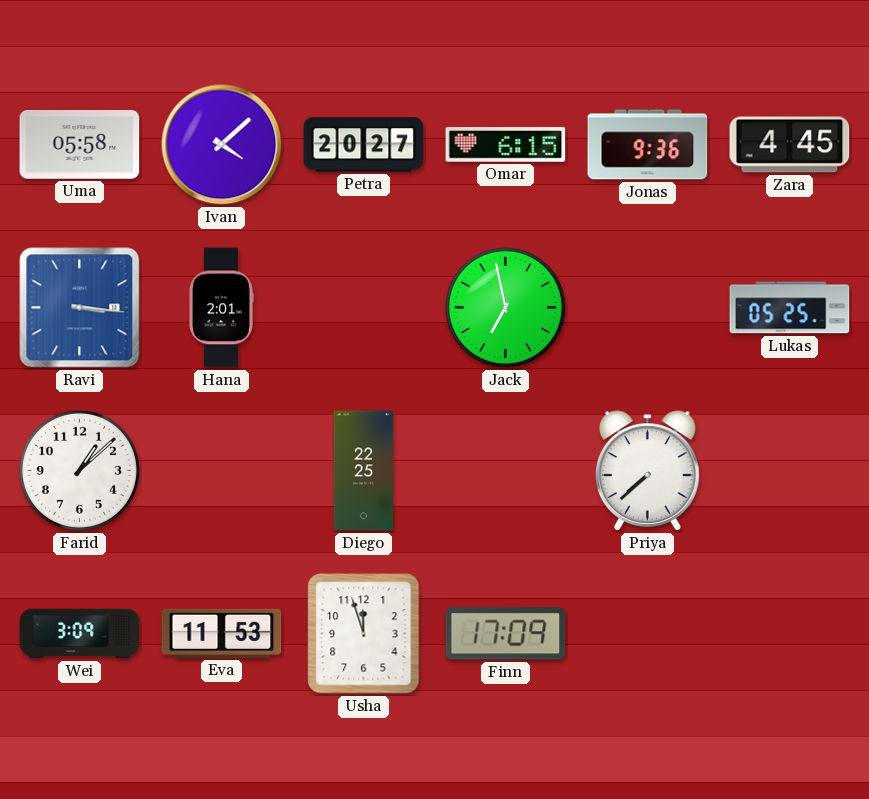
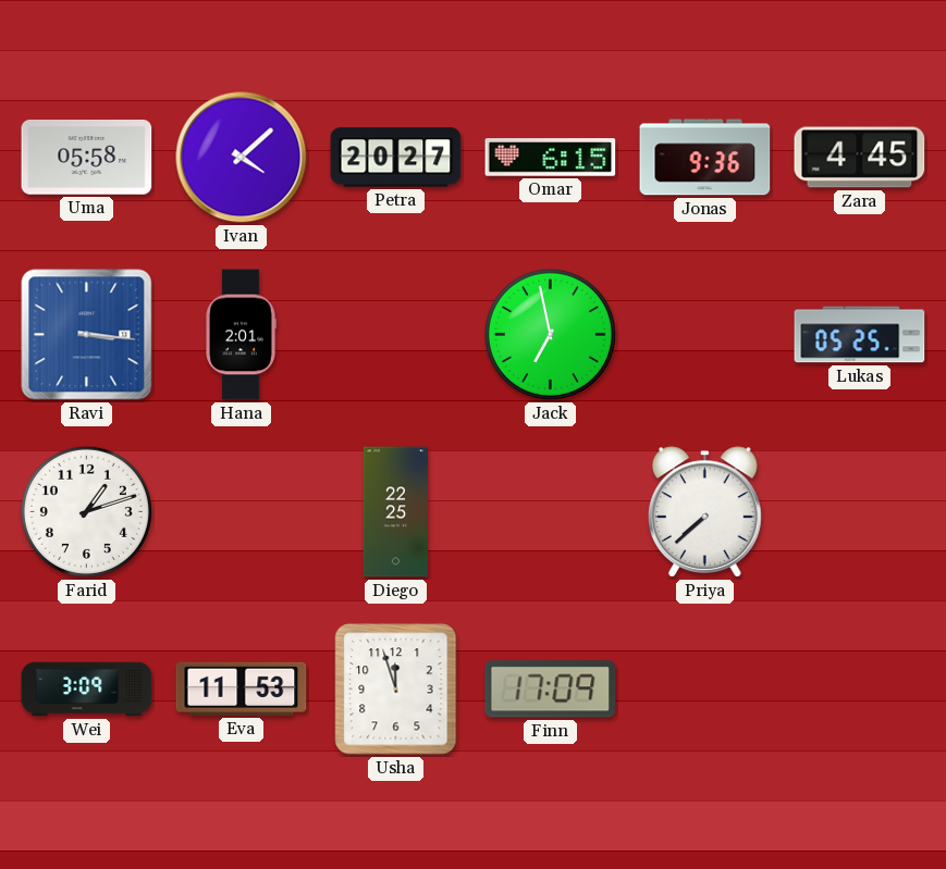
Farid: 1:08 -> 1:12
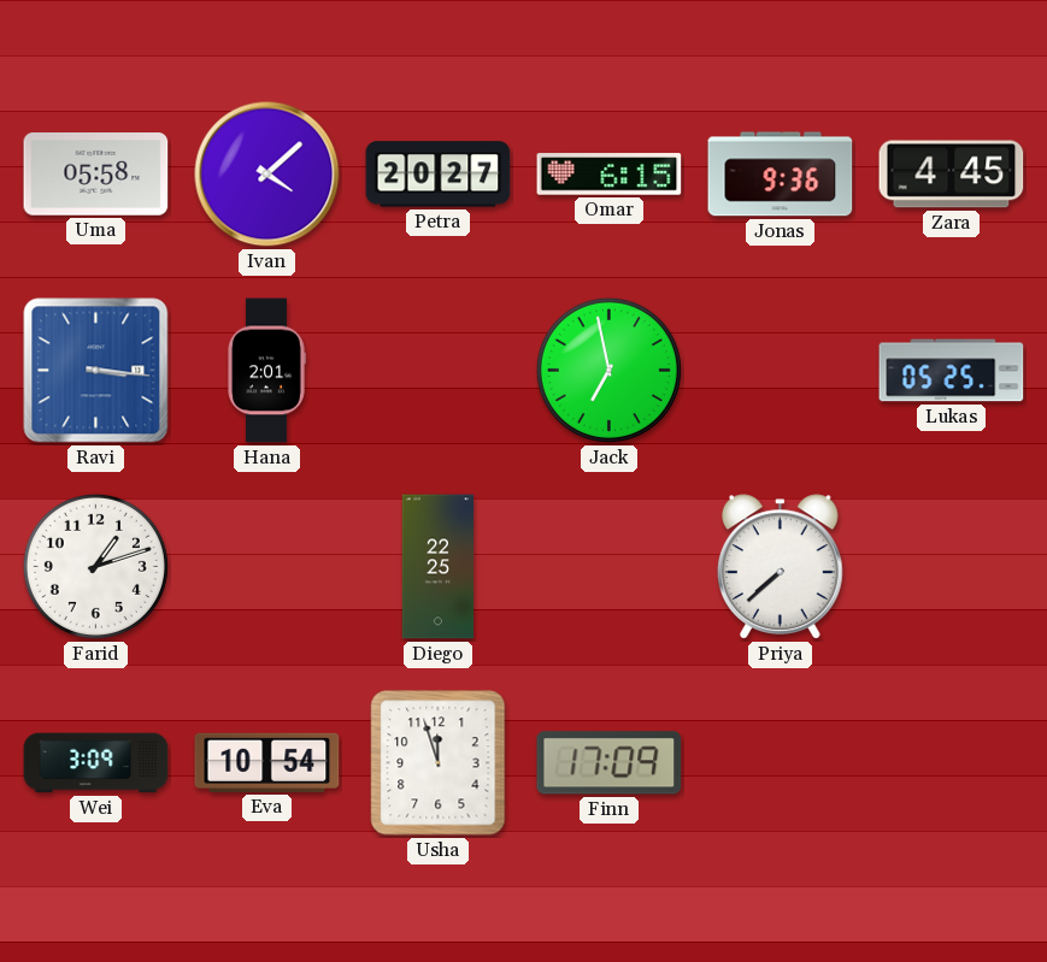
Eva: 11:53 -> 10:54
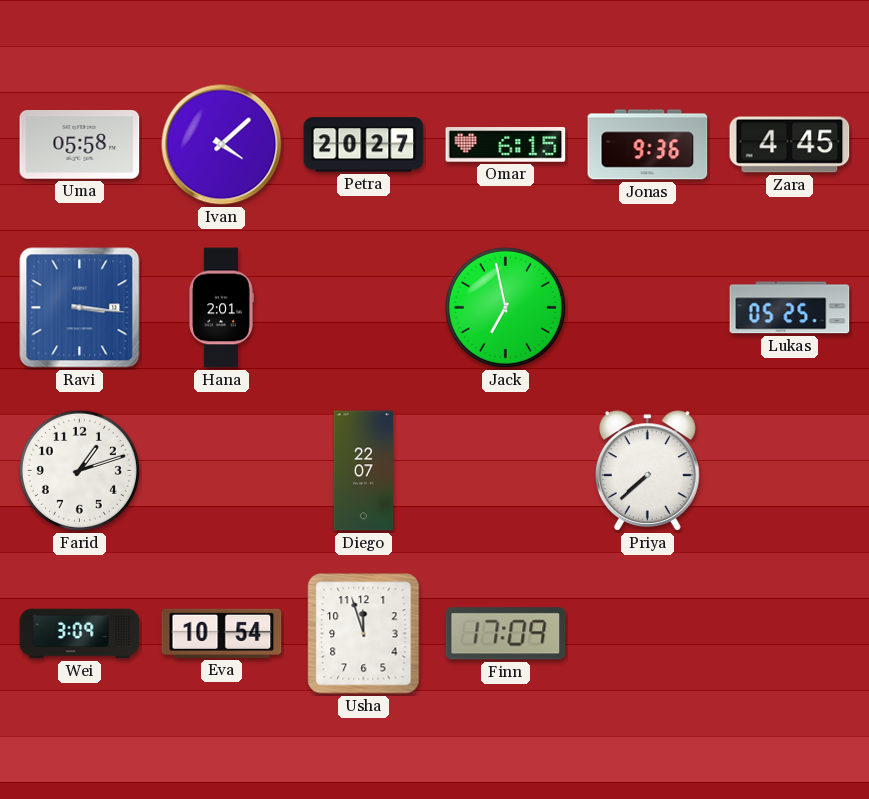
Diego: 22:25 -> 22:07
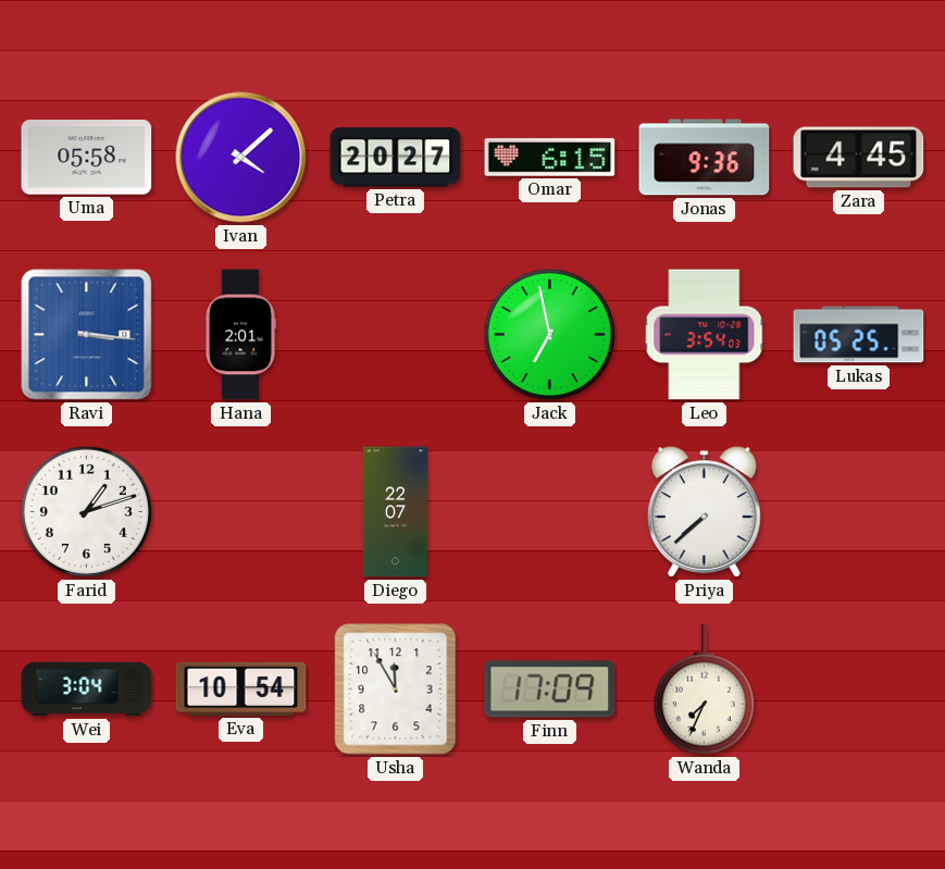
Leo: none -> 3:54
Wei: 3:09 -> 3:04
Usha: 11:57 -> 11:55
Wanda: none -> 7:34
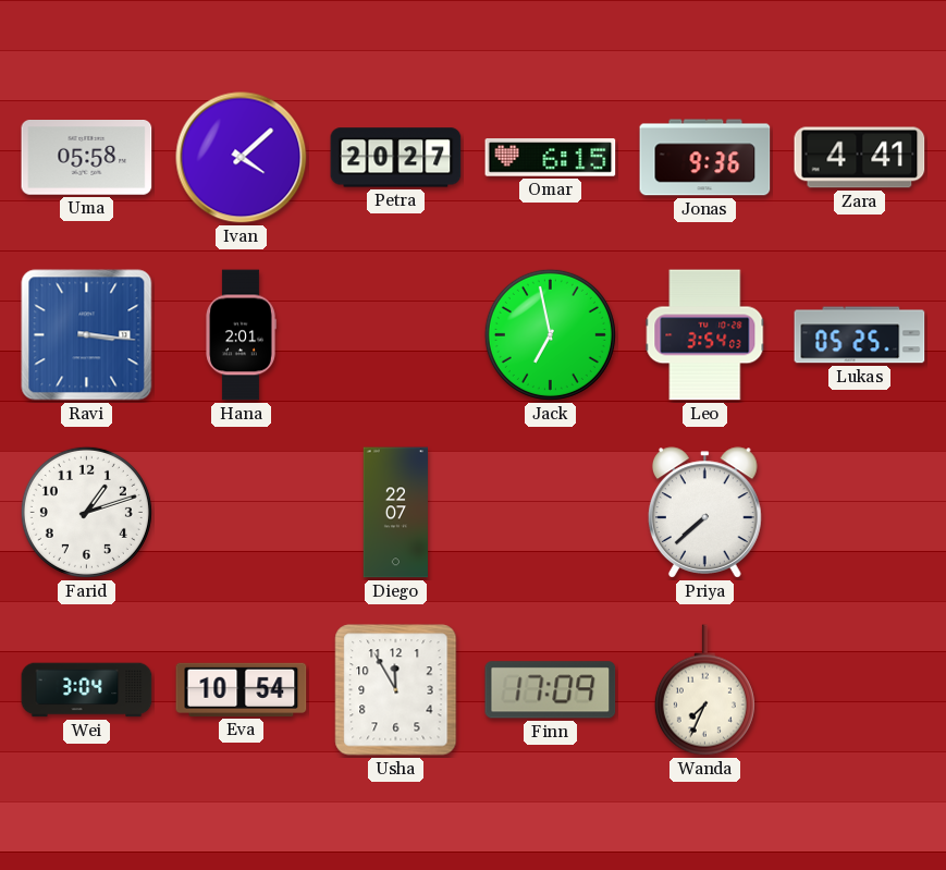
Zara: 4:45 -> 4:41
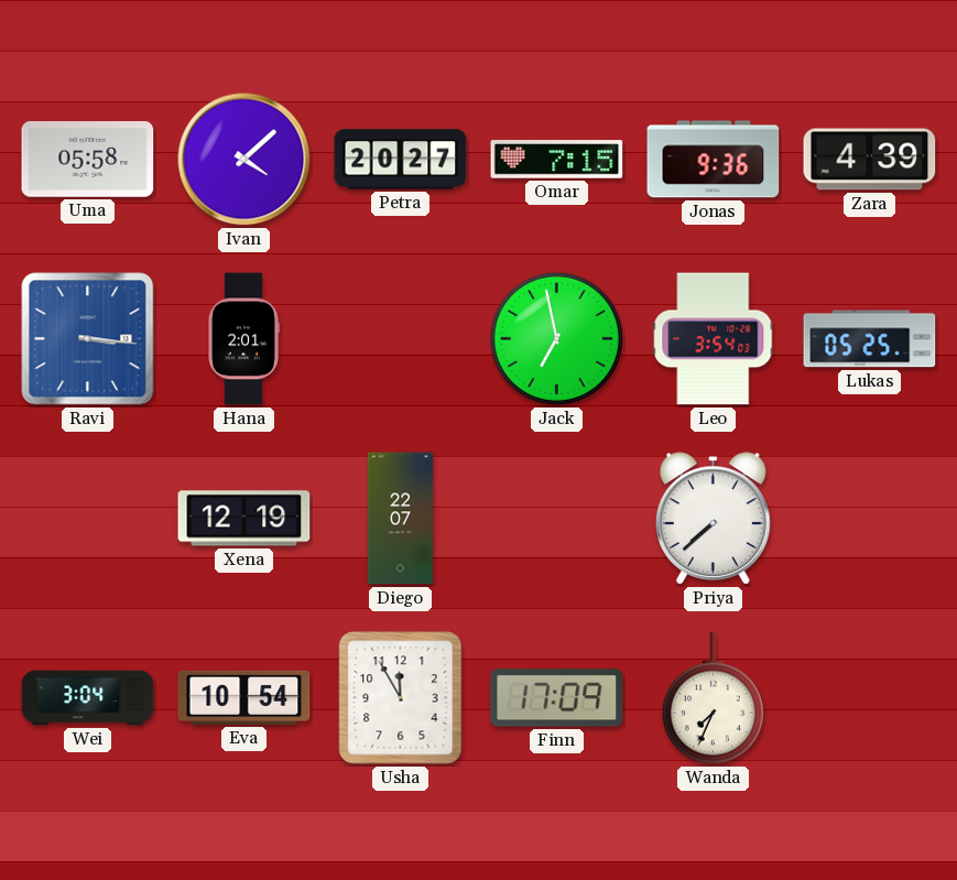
Omar: 6:15 -> 7:15
Zara: 4:41 -> 4:39
Farid: 1:12 -> none
Xena: none -> 12:19
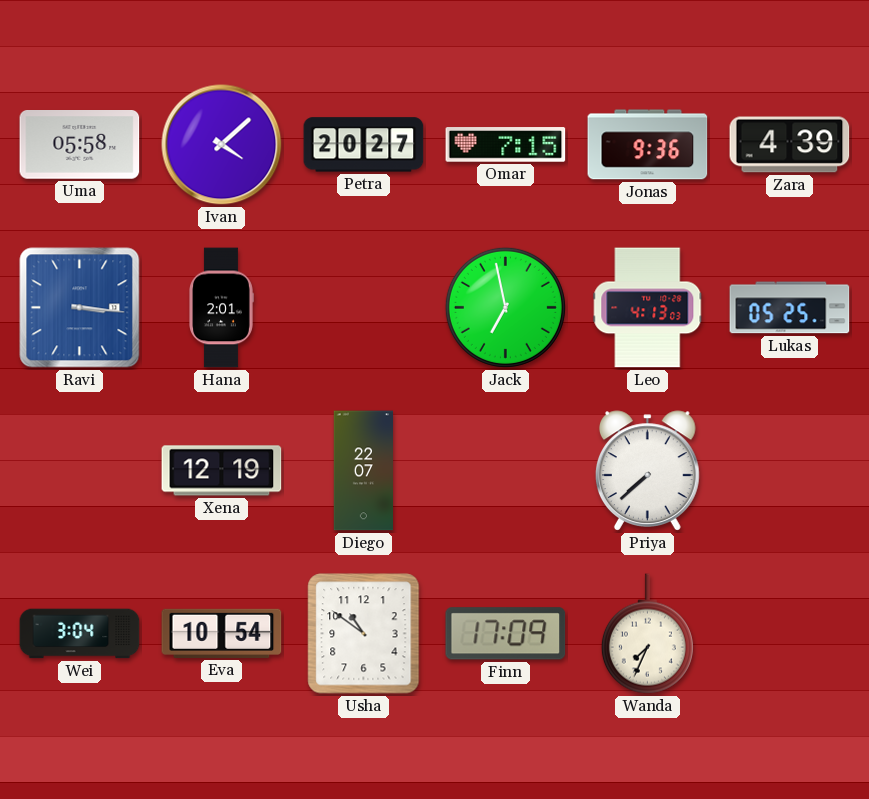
Leo: 3:54 -> 4:13
Usha: 11:55 -> 10:51
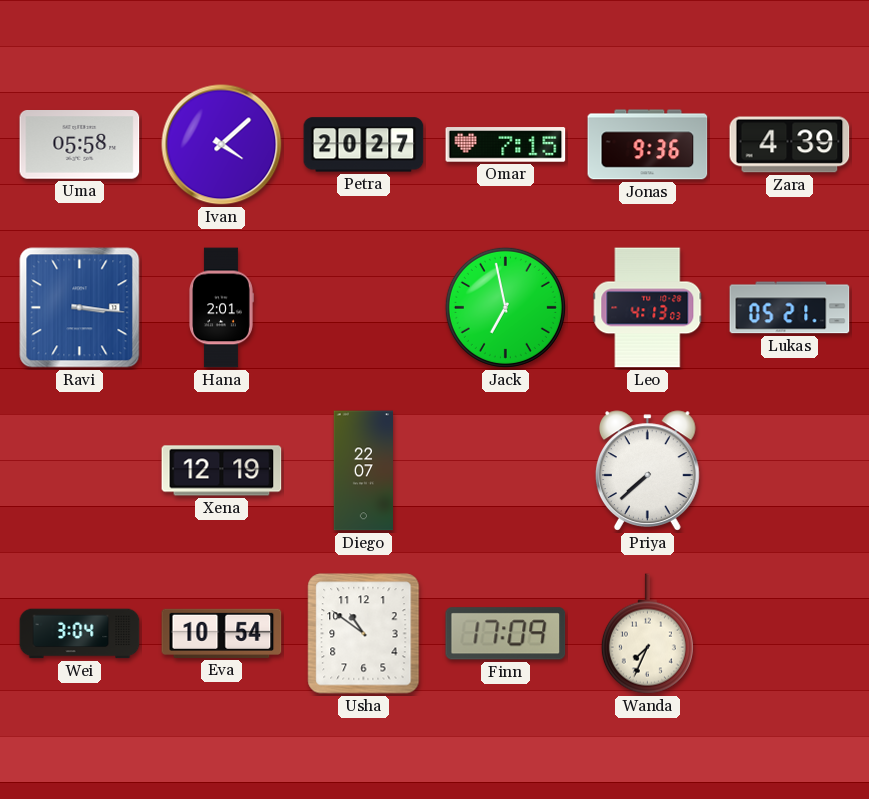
Lukas: 05:25 -> 05:21
